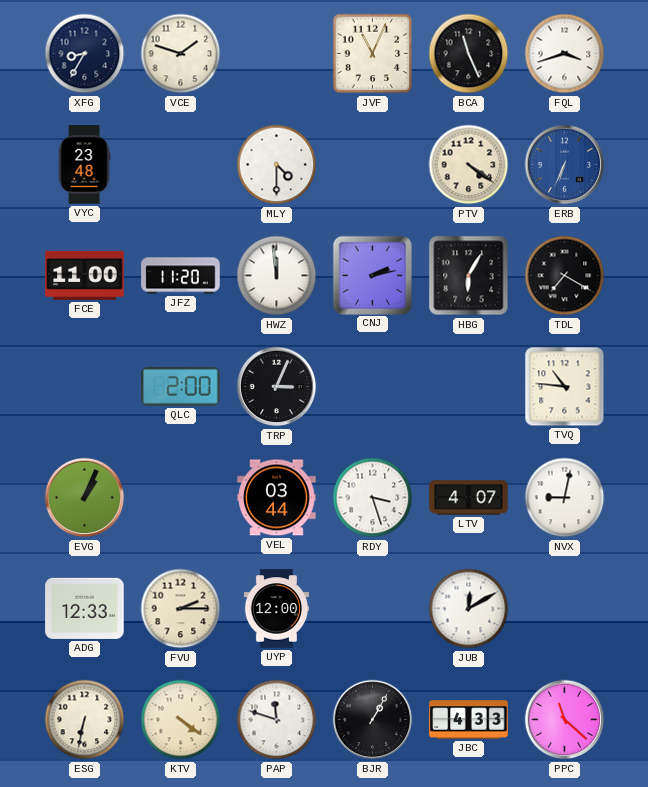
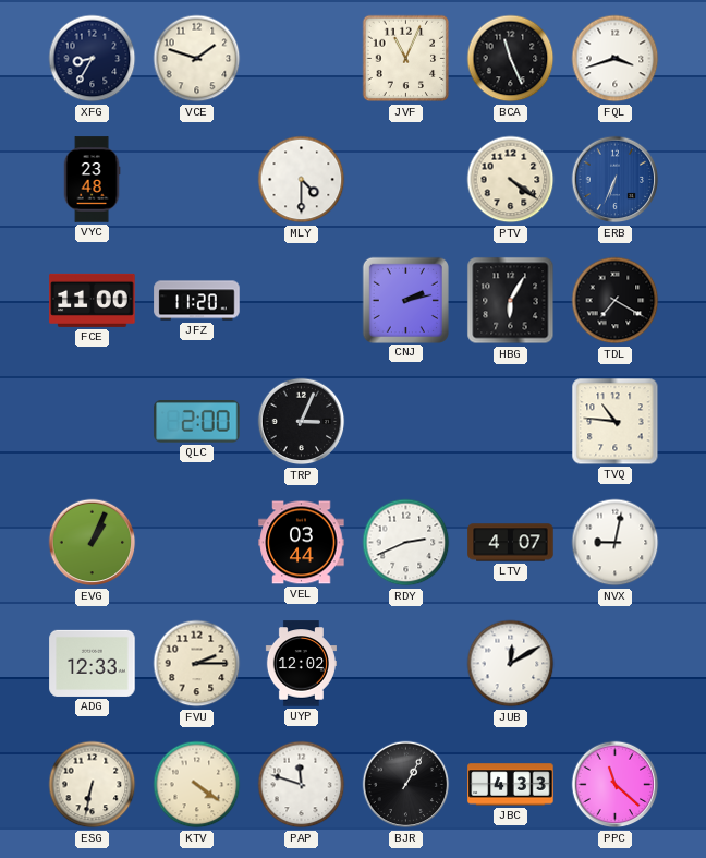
HWZ: 11:59 -> none
RDY: 3:27 -> 2:41
UYP: 12:00 -> 12:02
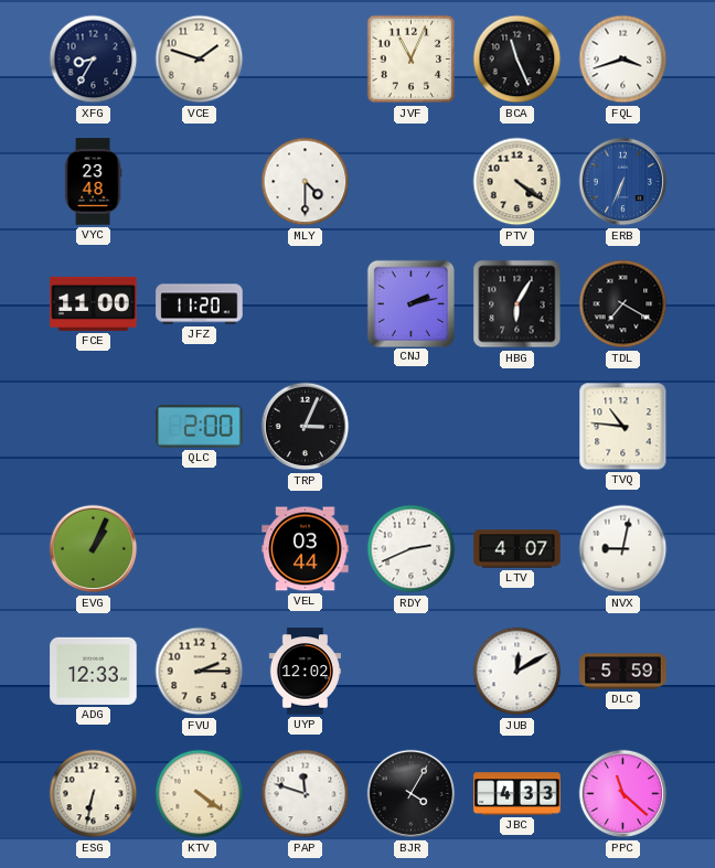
DLC: none -> 5:59
BJR: 1:05 -> 4:05
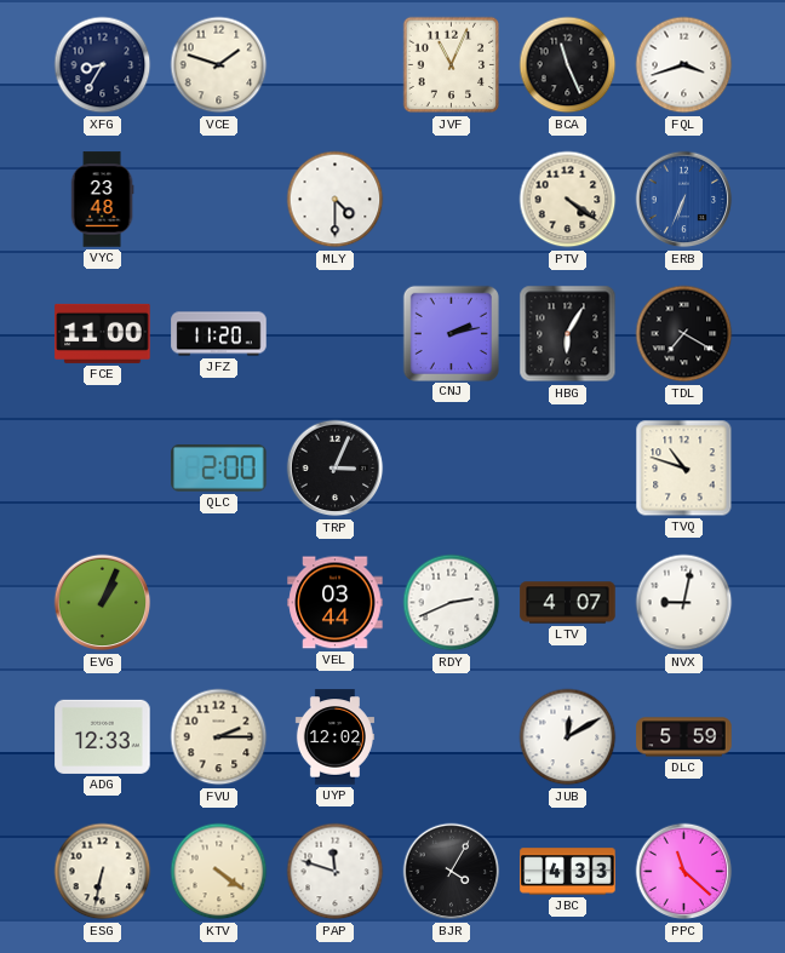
TVQ: 10:46 -> 10:48
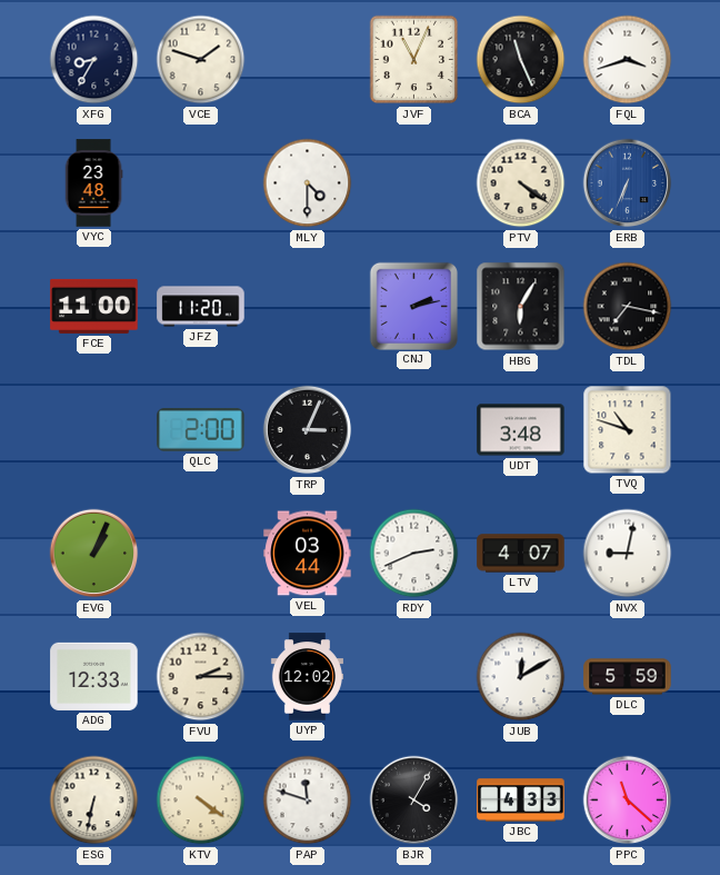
TDL: 7:20 -> 7:17
UDT: none -> 3:48
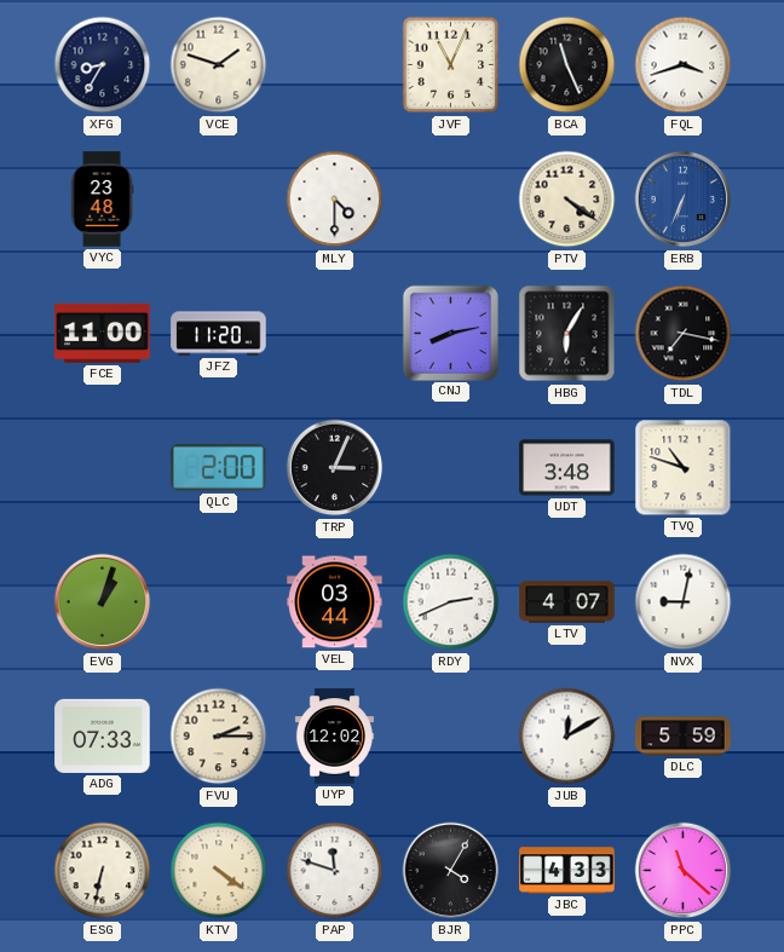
CNJ: 2:13 -> 8:13
EVG: 1:04 -> 1:03
ADG: 12:33 -> 07:33
